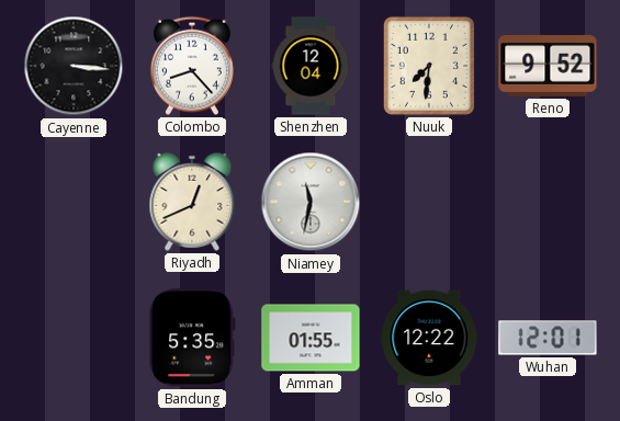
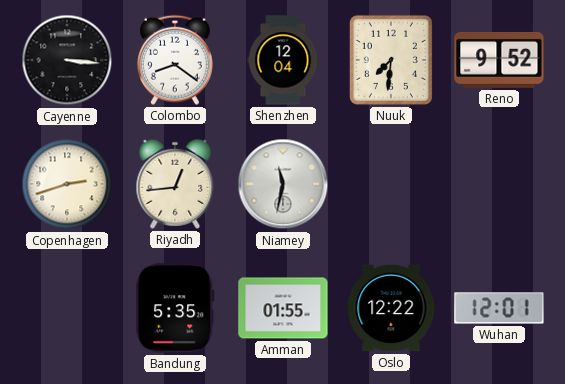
Colombo: 8:23 -> 8:21
Copenhagen: none -> 2:42
Riyadh: 12:41 -> 12:44
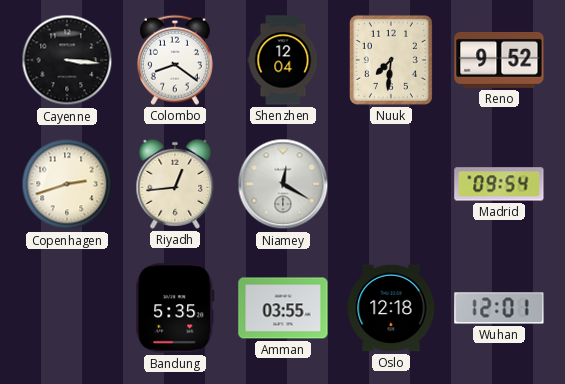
Niamey: 11:32 -> 12:20
Madrid: none -> 09:54
Amman: 01:55 -> 03:55
Oslo: 12:22 -> 12:18
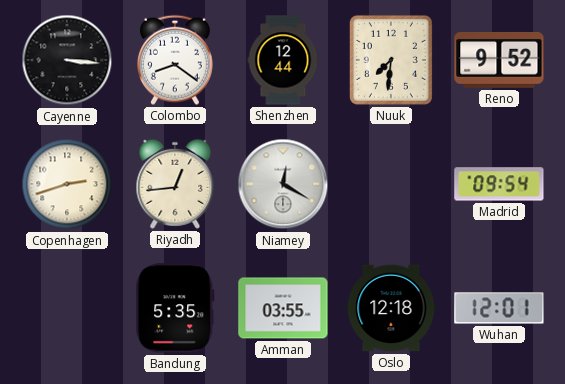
Shenzhen: 12:04 -> 12:44
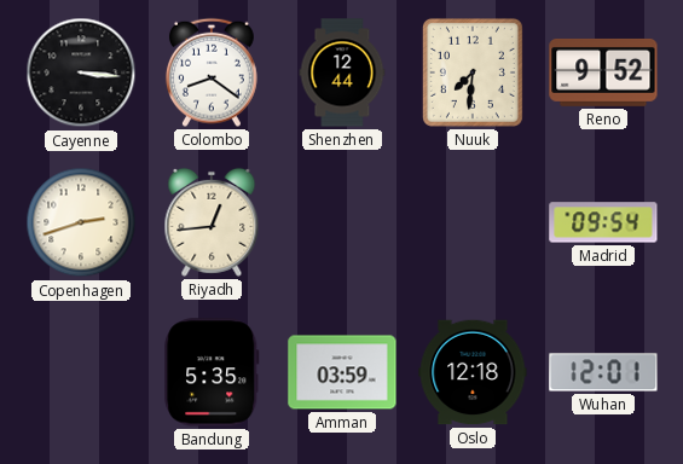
Niamey: 12:20 -> none
Amman: 03:55 -> 03:59
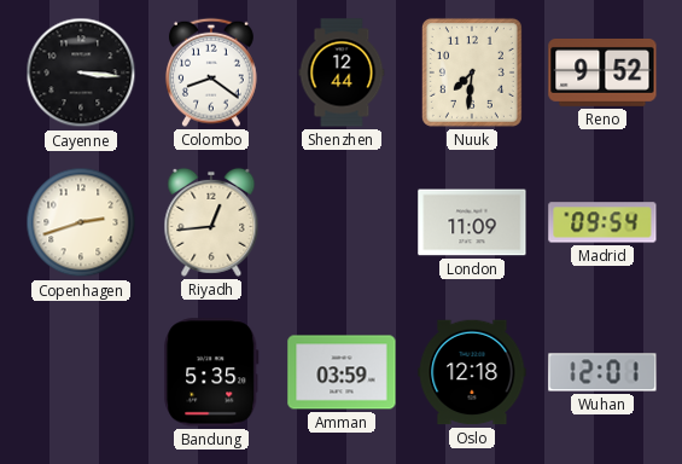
London: none -> 11:09
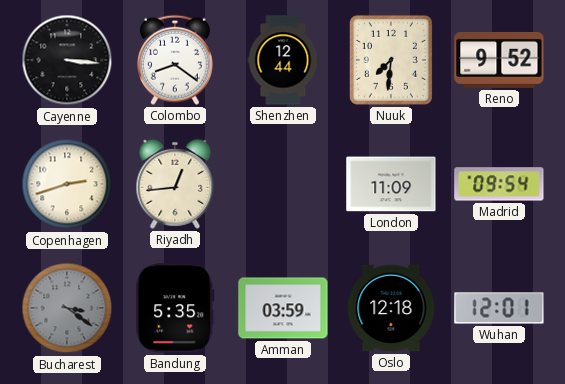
Bucharest: none -> 3:21
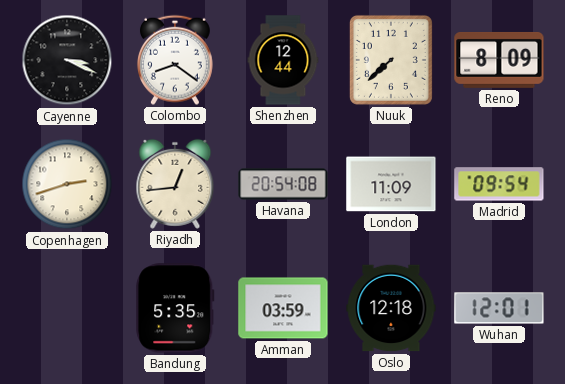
Cayenne: 3:16 -> 3:19
Nuuk: 7:31 -> 7:38
Reno: 9:52 -> 8:09
Havana: none -> 20:54
Bucharest: 3:21 -> none
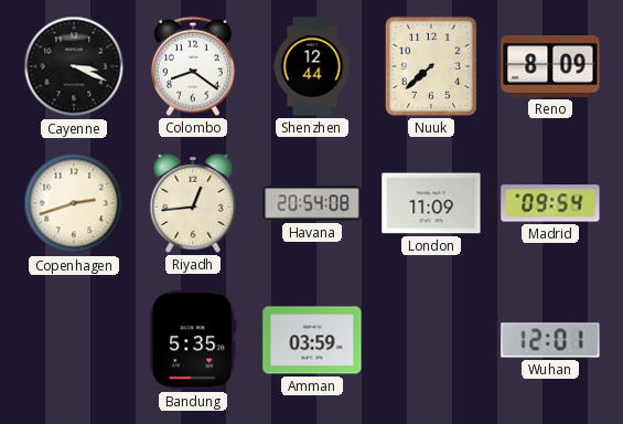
Oslo: 12:18 -> none
